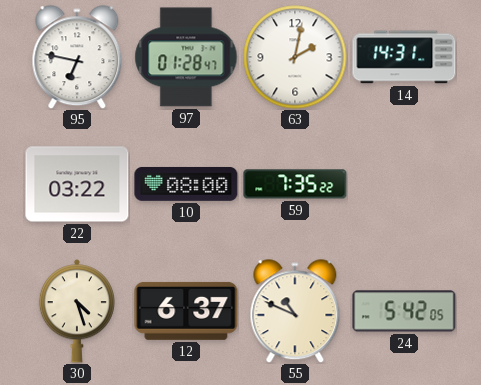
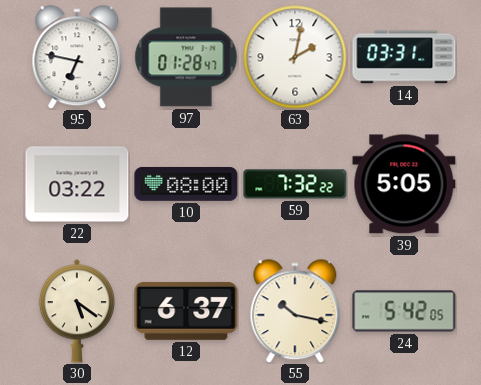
14: 14:31 -> 03:31
59: 7:35 -> 7:32
39: none -> 5:05
30: 4:27 -> 5:21
55: 10:49 -> 10:17
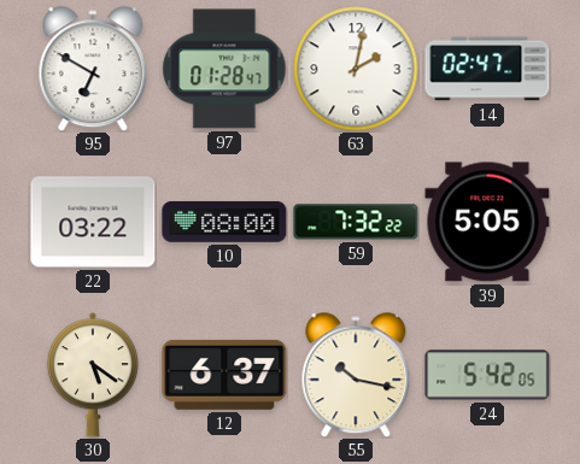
95: 6:47 -> 6:50
14: 03:31 -> 02:47
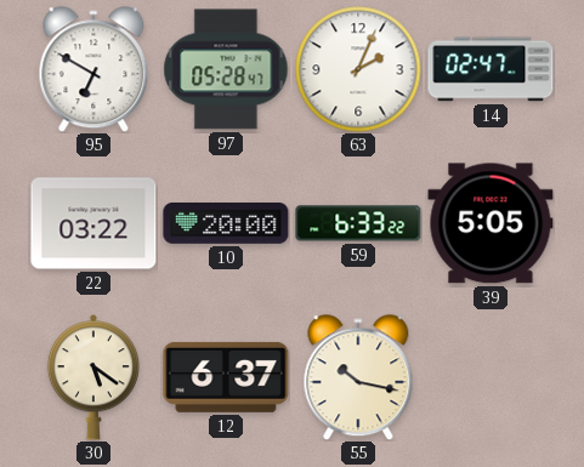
97: 01:28 -> 05:28
63: 2:02 -> 2:04
10: 08:00 -> 20:00
59: 7:32 -> 6:33
24: 5:42 -> none
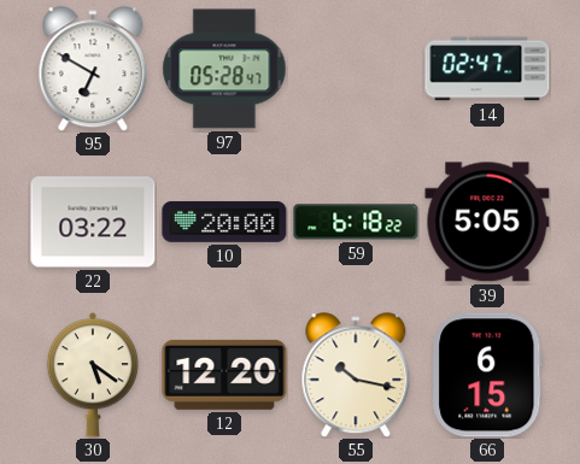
63: 2:04 -> none
59: 6:33 -> 6:18
12: 6:37 -> 12:20
66: none -> 6:15
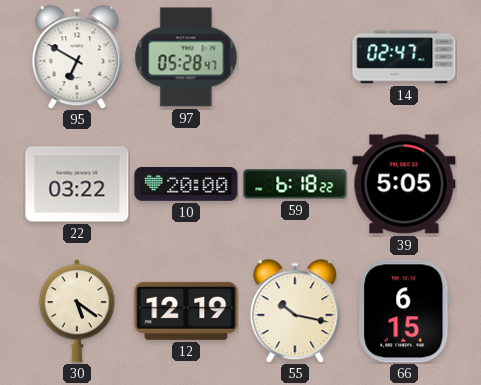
12: 12:20 -> 12:19
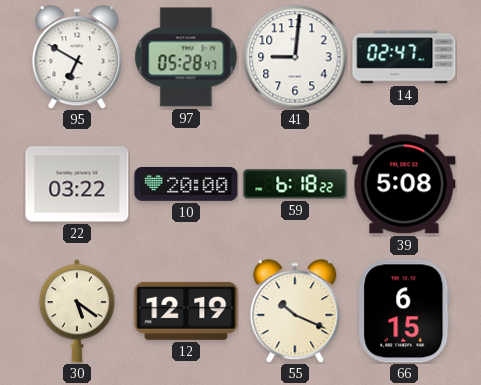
41: none -> 9:01
39: 5:05 -> 5:08
55: 10:17 -> 10:19
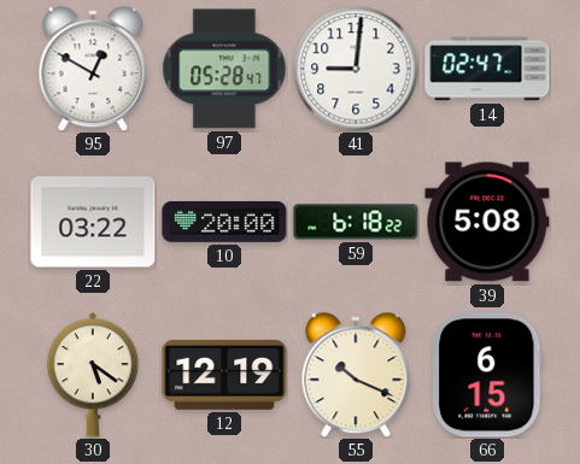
95: 6:50 -> 12:50
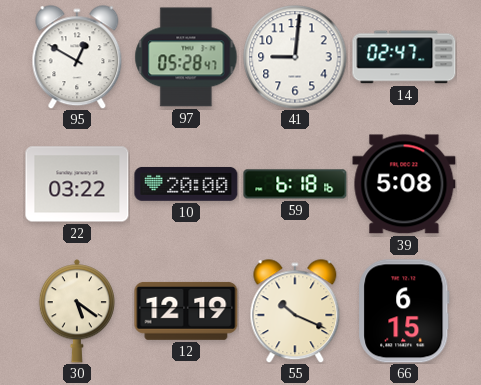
59: 6:18:22 -> 6:18:16
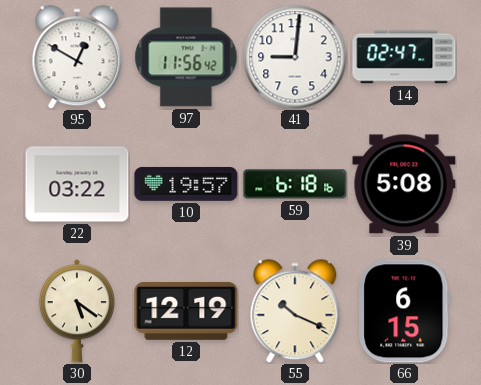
97: 05:28 -> 11:56
10: 20:00 -> 19:57
